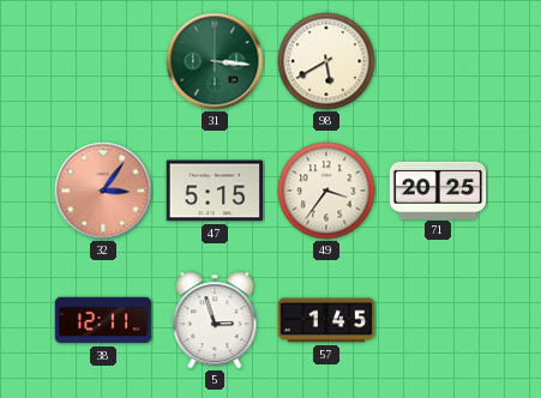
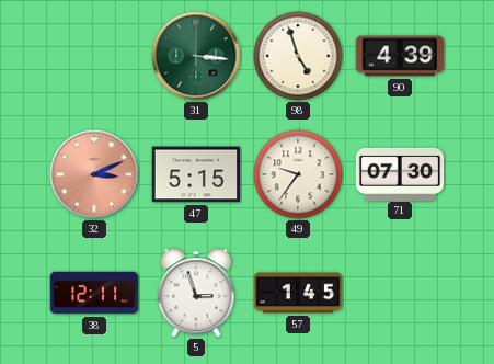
98: 5:40 -> 4:57
90: none -> 4:39
32: 3:06 -> 3:11
49: 3:36 -> 9:36
71: 20:25 -> 07:30
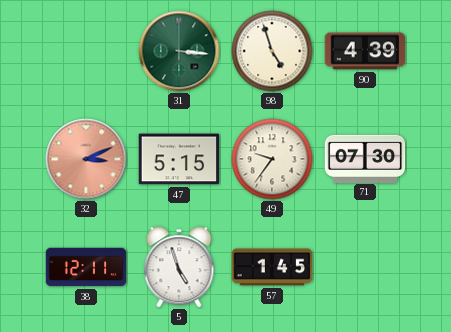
5: 2:57 -> 4:57
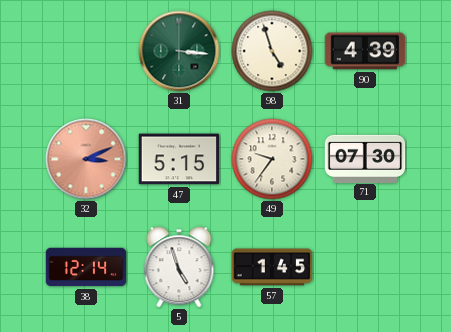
38: 12:11 -> 12:14
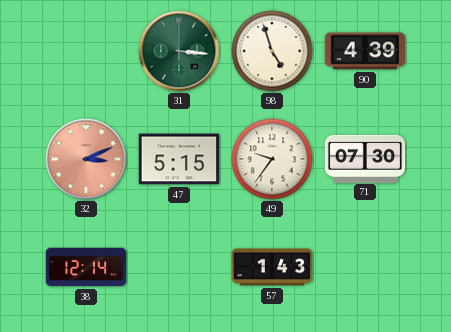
5: 4:57 -> none
57: 1:45 -> 1:43
